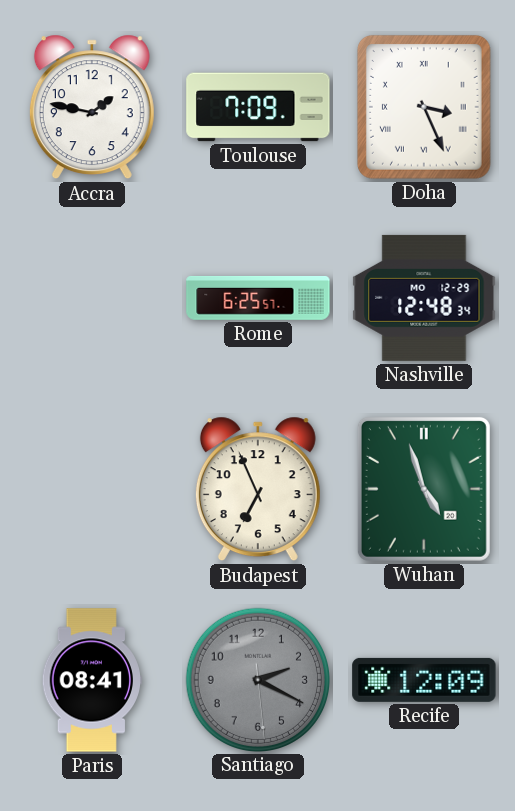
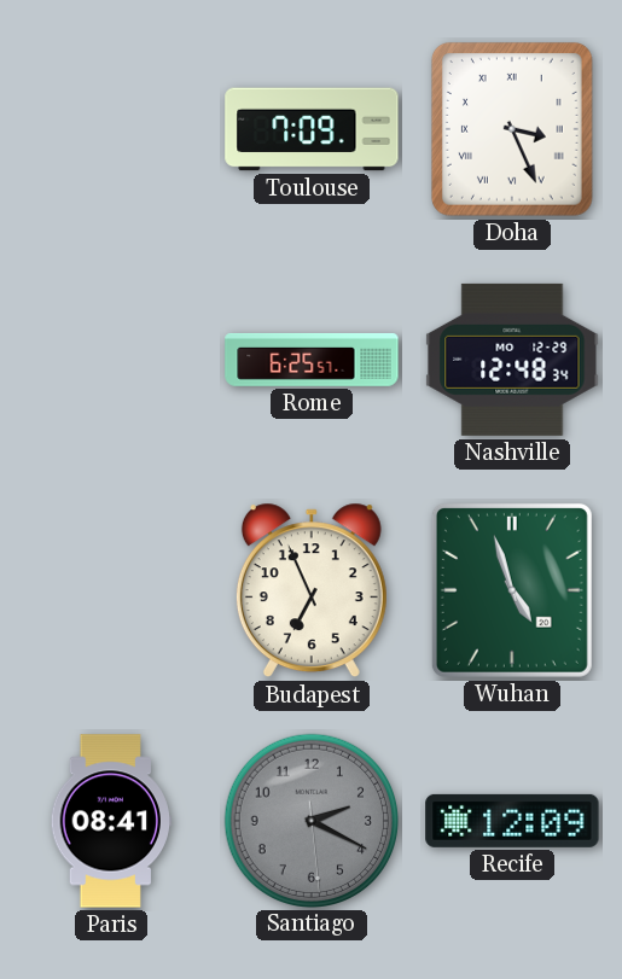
Accra: 1:47 -> none
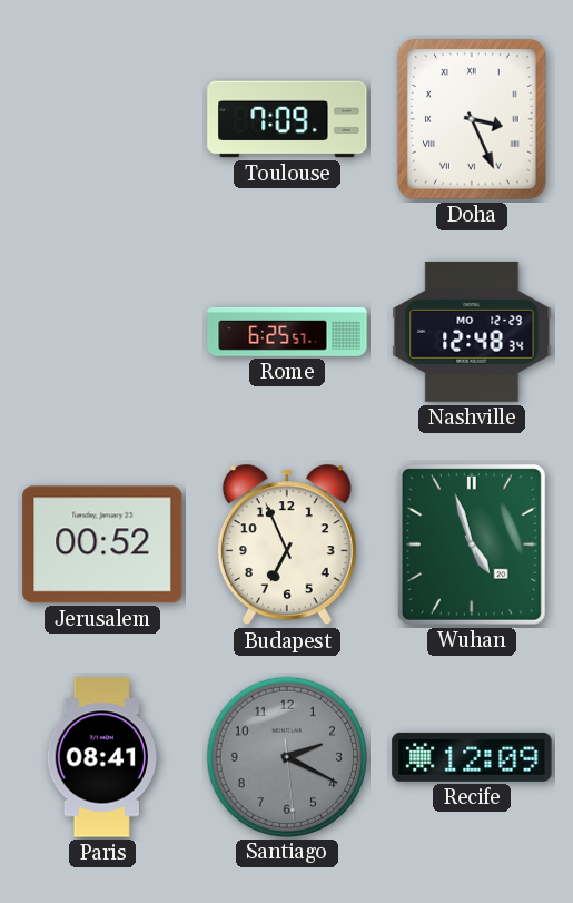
Jerusalem: none -> 00:52
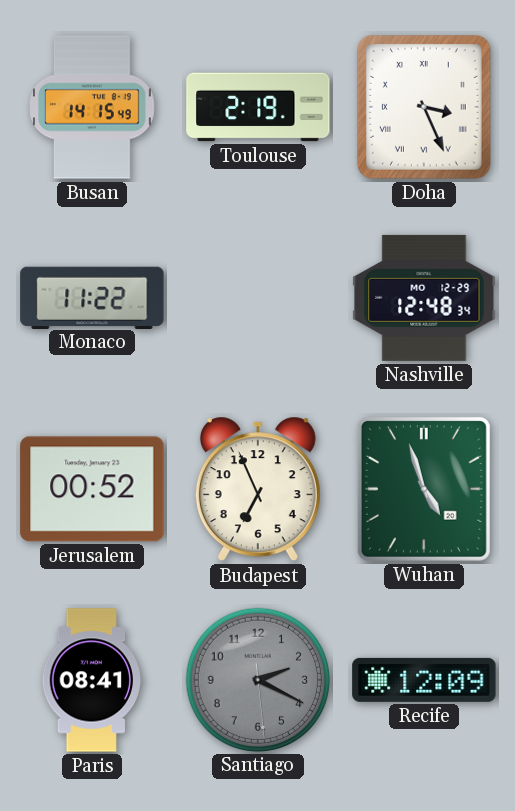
Busan: none -> 14:15
Toulouse: 7:09 -> 2:19
Monaco: none -> 11:22
Rome: 6:25 -> none
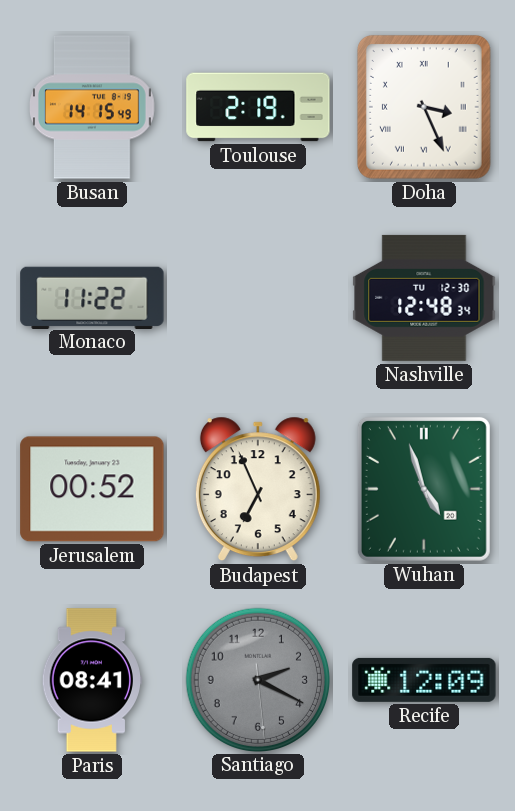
Nashville date: MO 12-29 -> TU 12-30
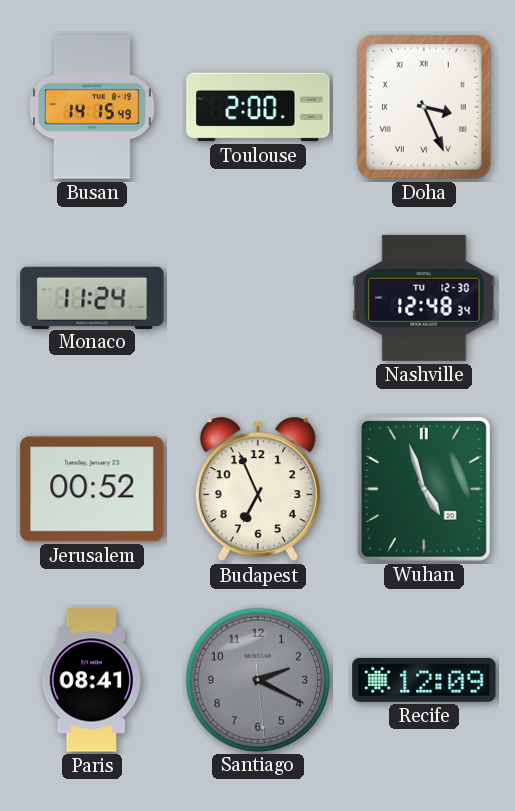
Toulouse: 2:19 -> 2:00
Monaco: 11:22 -> 11:24
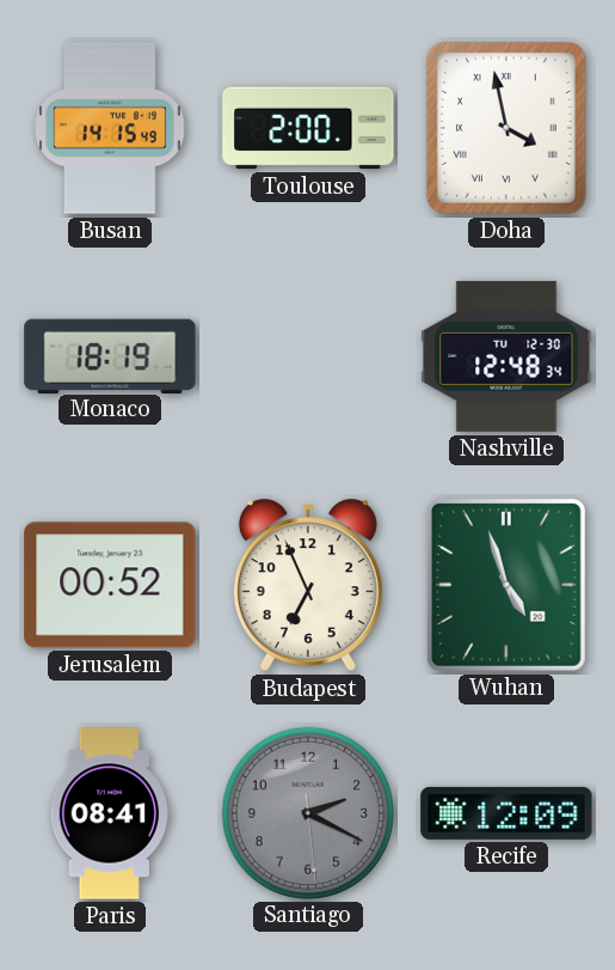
Doha: 3:26 -> 3:58
Monaco: 11:24 -> 18:19
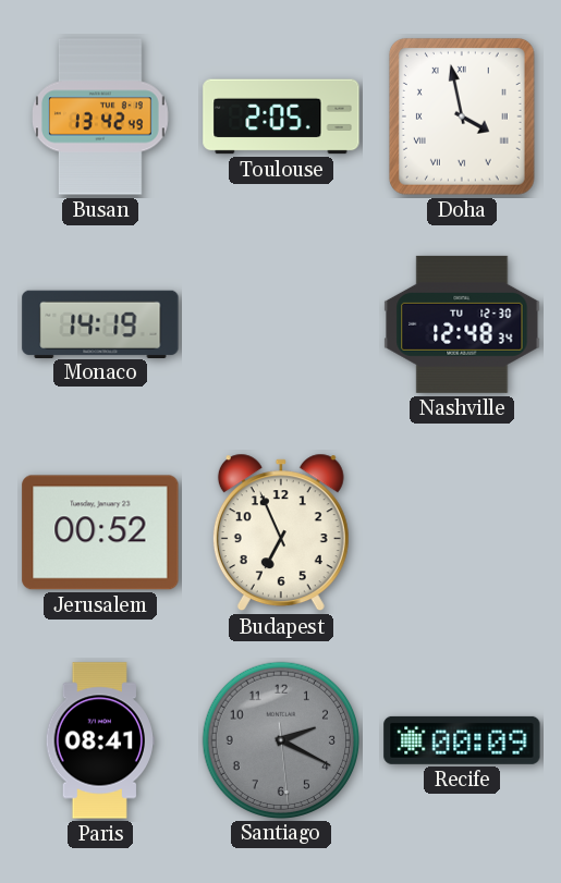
Busan: 14:15 -> 13:42
Toulouse: 2:00 -> 2:05
Monaco: 18:19 -> 14:19
Wuhan: 4:57 -> none
Recife: 12:09 -> 00:09
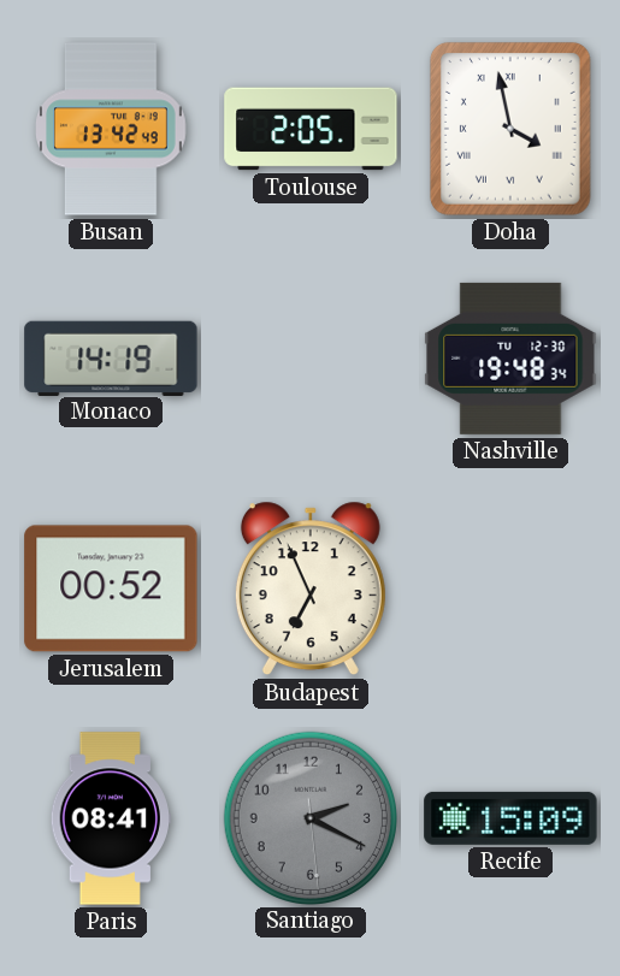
Nashville: 12:48 -> 19:48
Recife: 00:09 -> 15:09
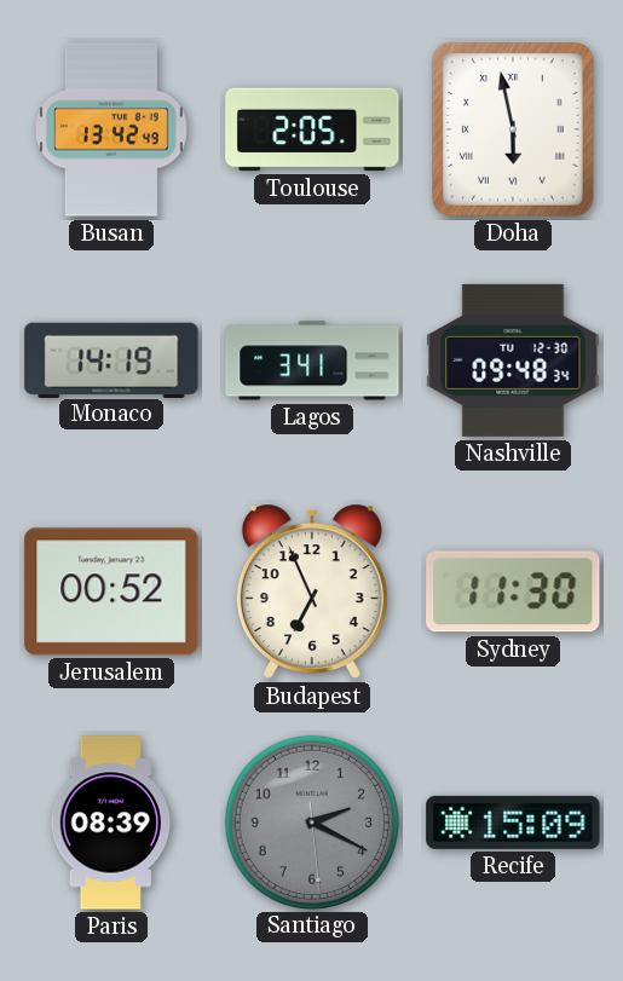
Doha: 3:58 -> 5:58
Lagos: none -> 3:41
Nashville: 19:48 -> 09:48
Sydney: none -> 11:30
Paris: 08:41 -> 08:39
